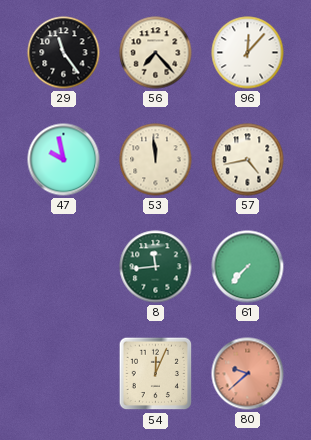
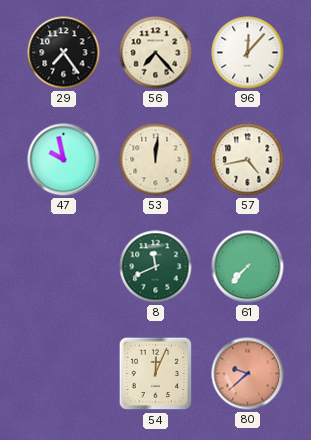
29: 11:24 -> 7:24
53: 11:59 -> 12:01
8: 11:44 -> 11:41
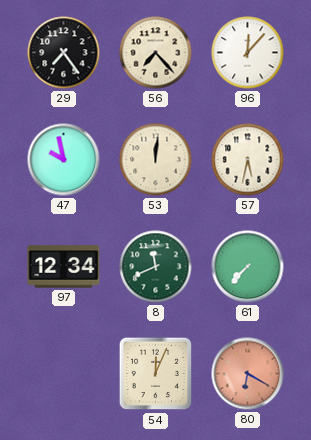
57: 4:43 -> 5:32
97: none -> 12:34
80: 9:38 -> 6:20
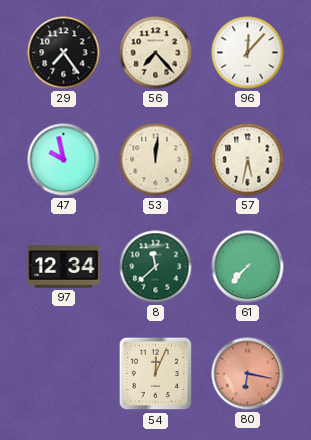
8: 11:41 -> 11:38
80: 6:20 -> 6:17
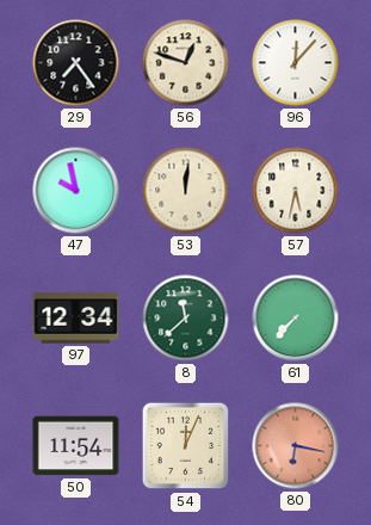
56: 7:23 -> 12:48
50: none -> 11:54
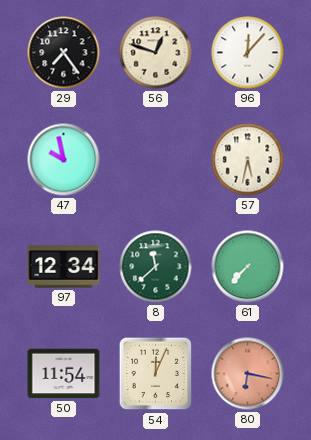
53: 12:01 -> none
